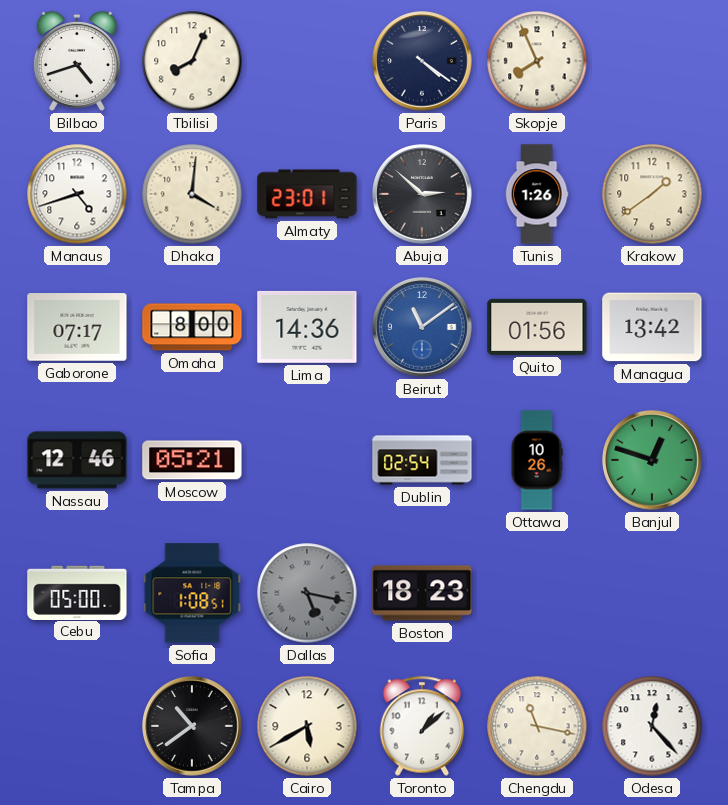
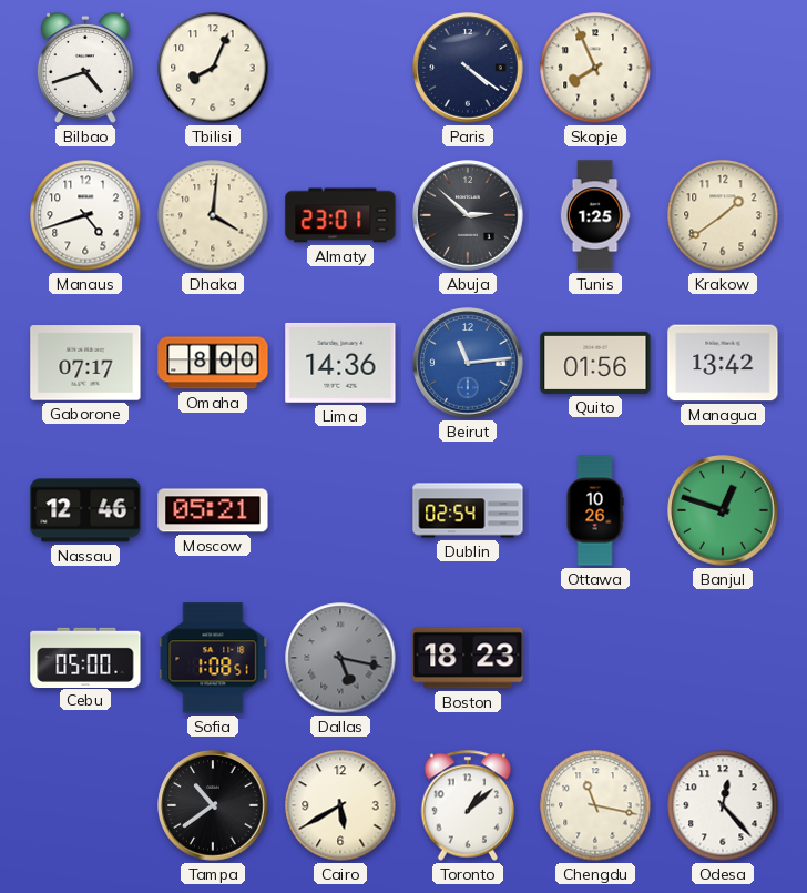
Tunis: 1:26 -> 1:25
Beirut: 11:09 -> 11:14
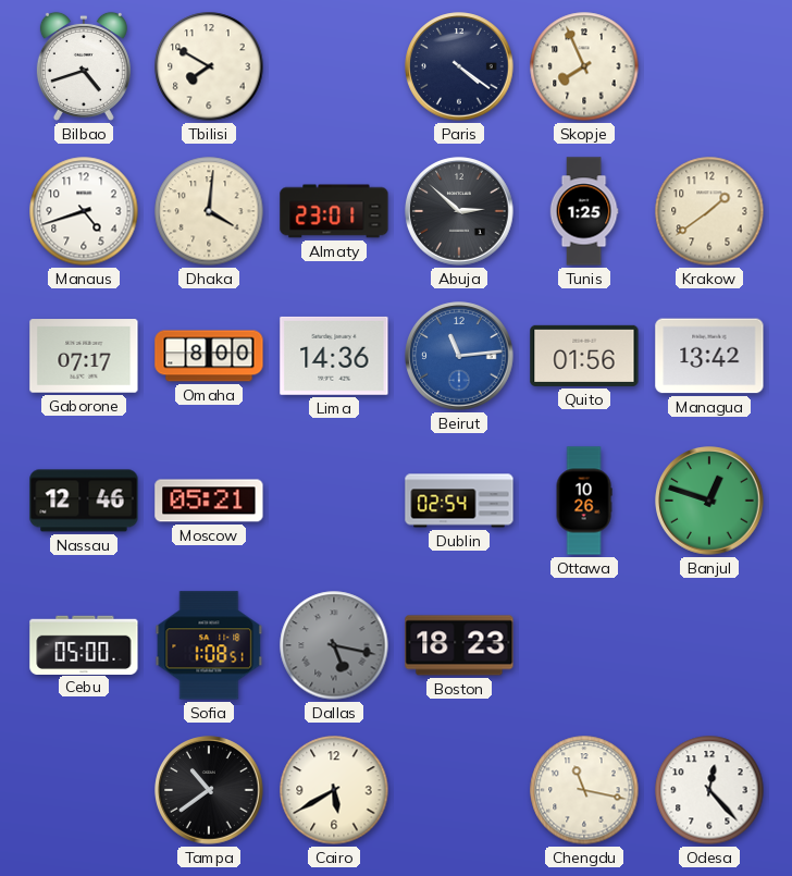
Tbilisi: 8:04 -> 7:50
Toronto: 1:08 -> none
